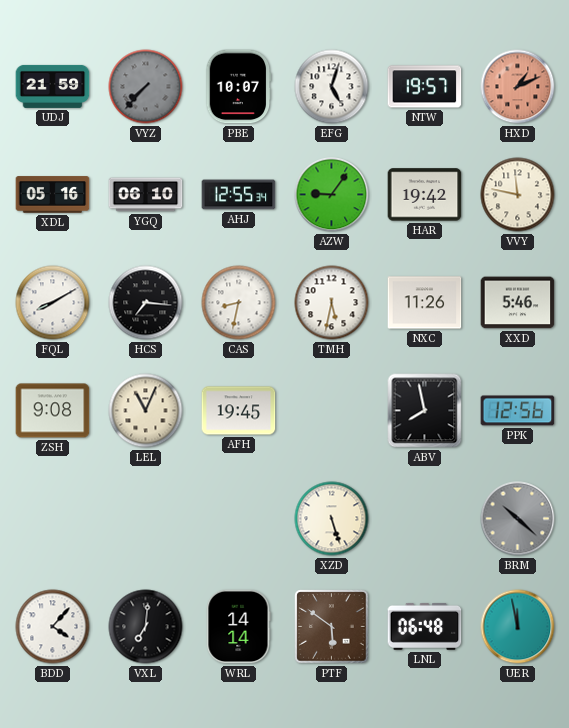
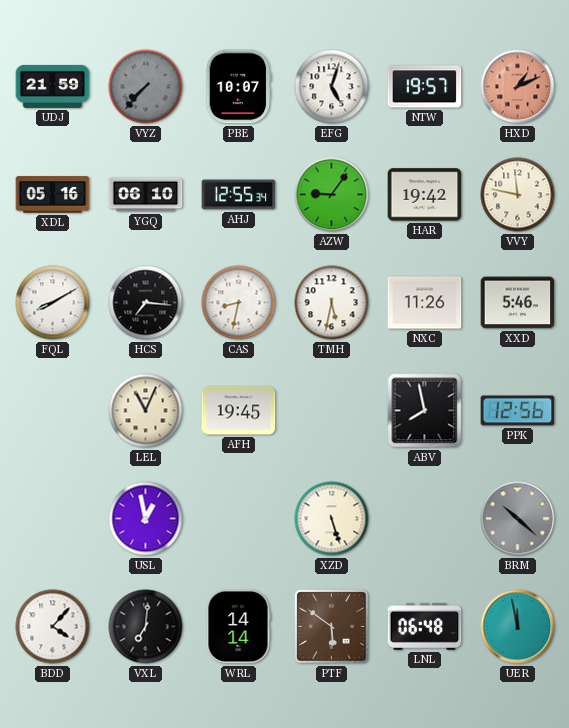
ZSH: 9:08 -> none
USL: none -> 12:58
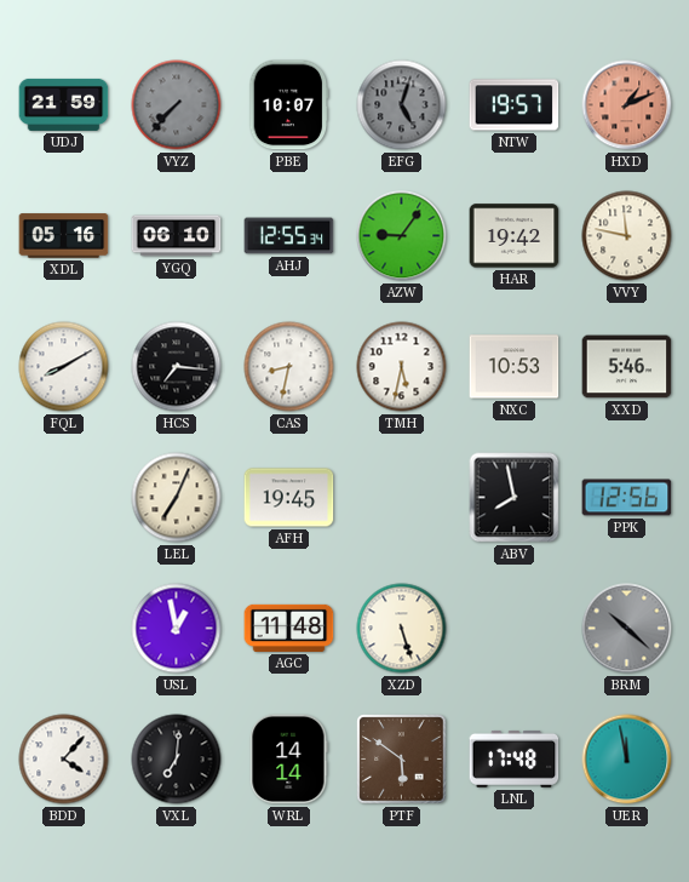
EFG dial: white -> grey
NXC: 11:26 -> 10:53
LEL: 11:04 -> 7:04
AGC: none -> 11:48
LNL: 06:48 -> 17:48
